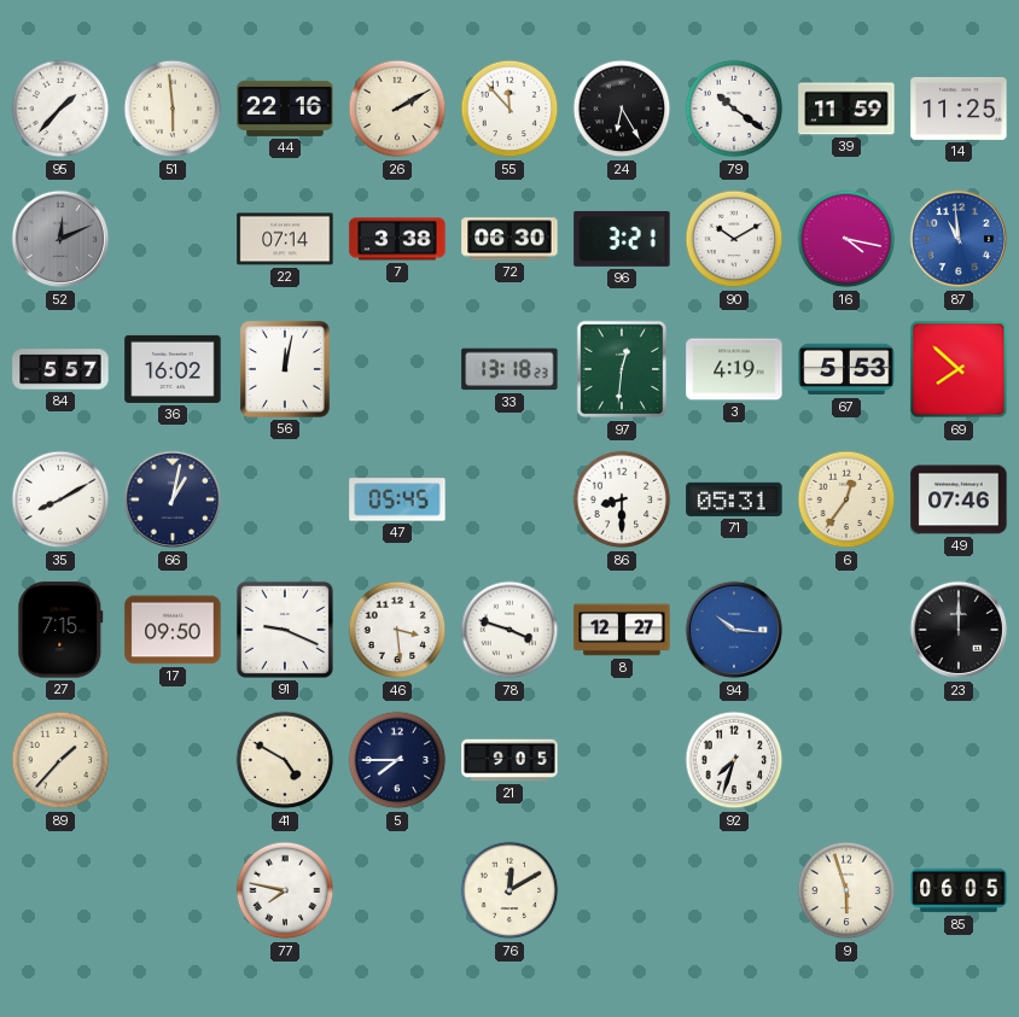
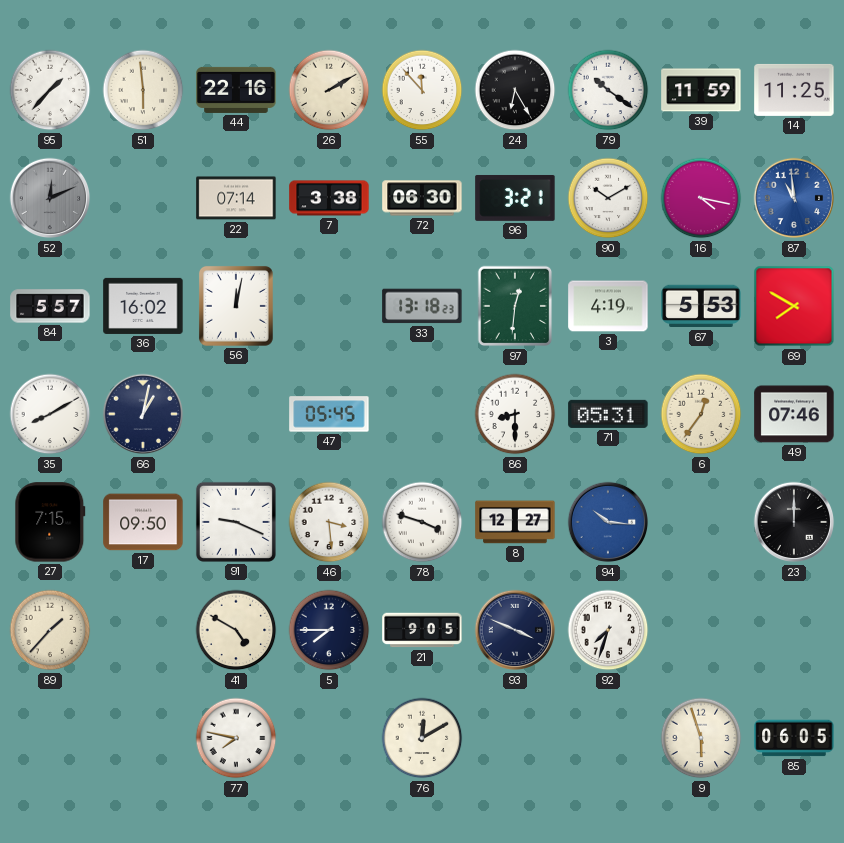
69: 7:52 -> 7:50
93: none -> 3:49
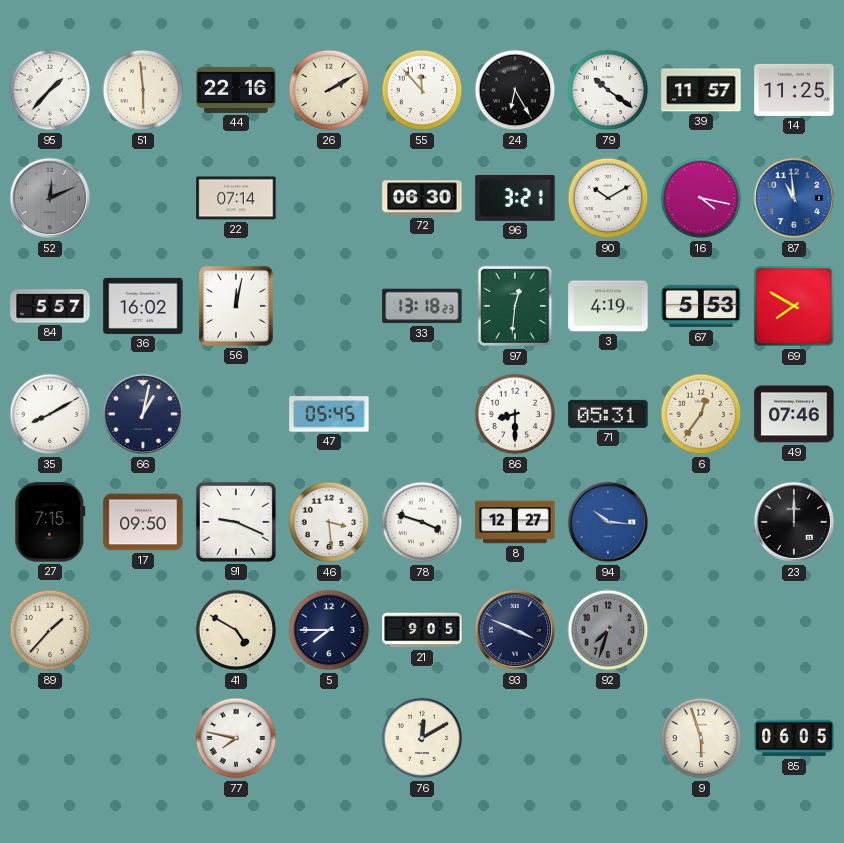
39: 11:59 -> 11:57
7: 3:38 -> none
92 dial: white -> grey
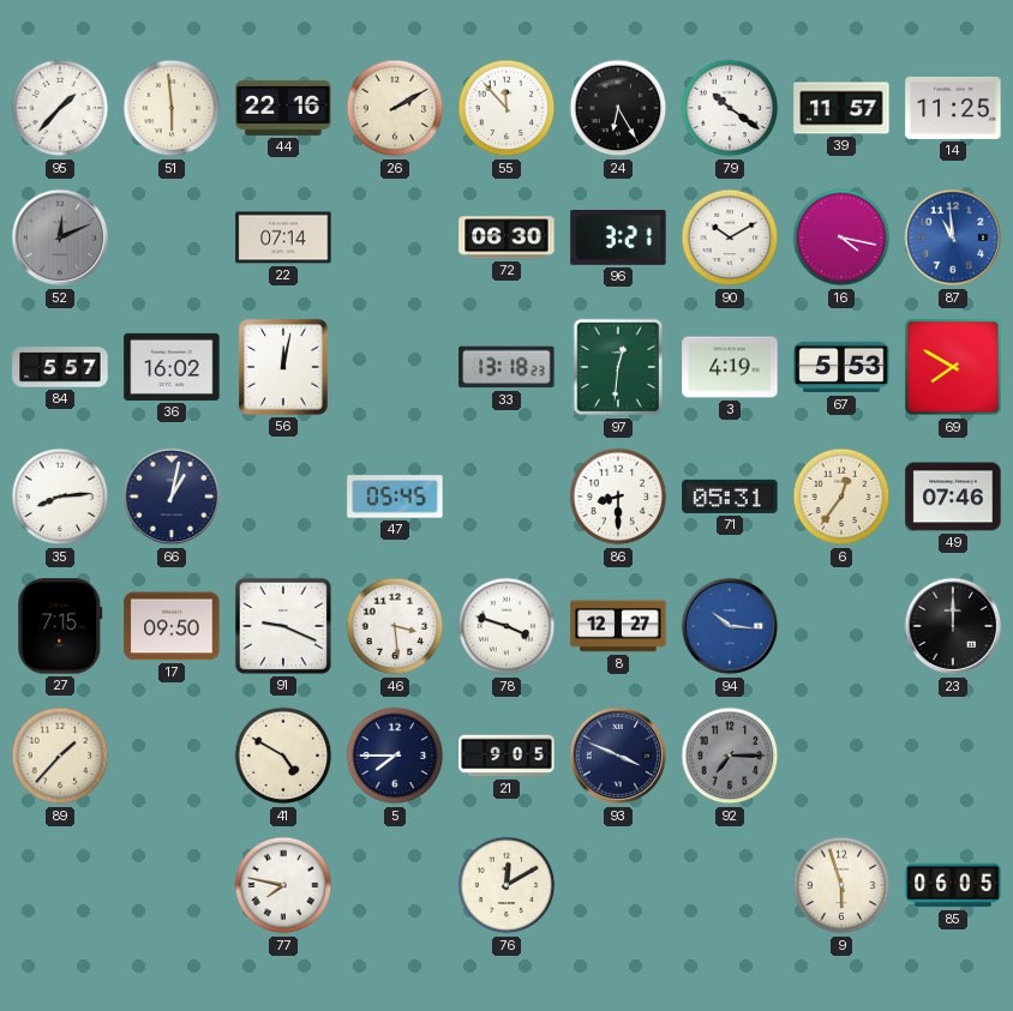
35: 8:10 -> 8:14
92: 7:33 -> 7:15
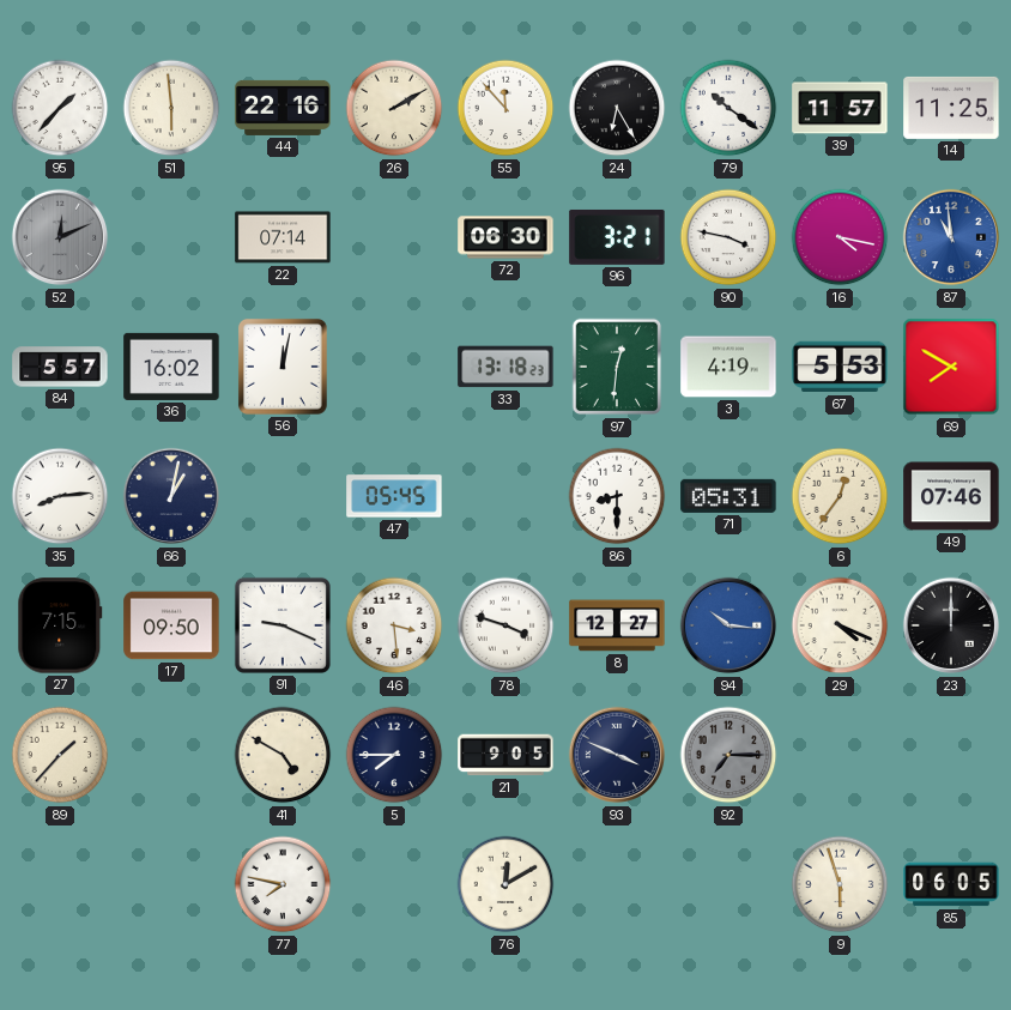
90: 10:10 -> 3:47
29: none -> 4:19
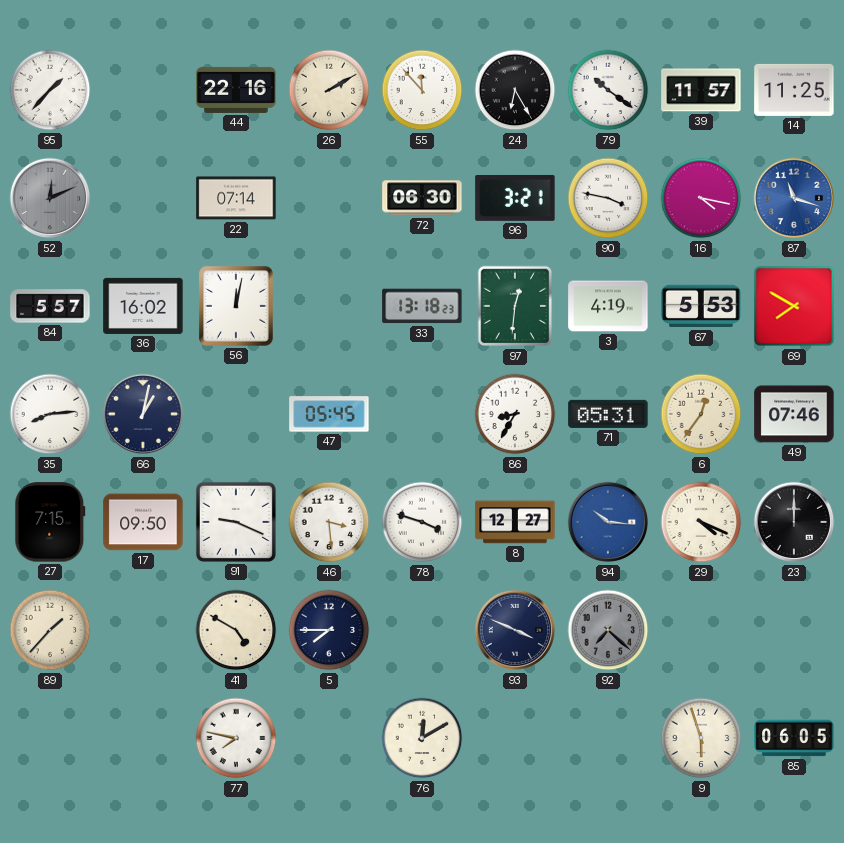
51: 5:59 -> none
87: 10:59 -> 11:18
86: 8:30 -> 8:35
21: 9:05 -> none
92: 7:15 -> 7:22
